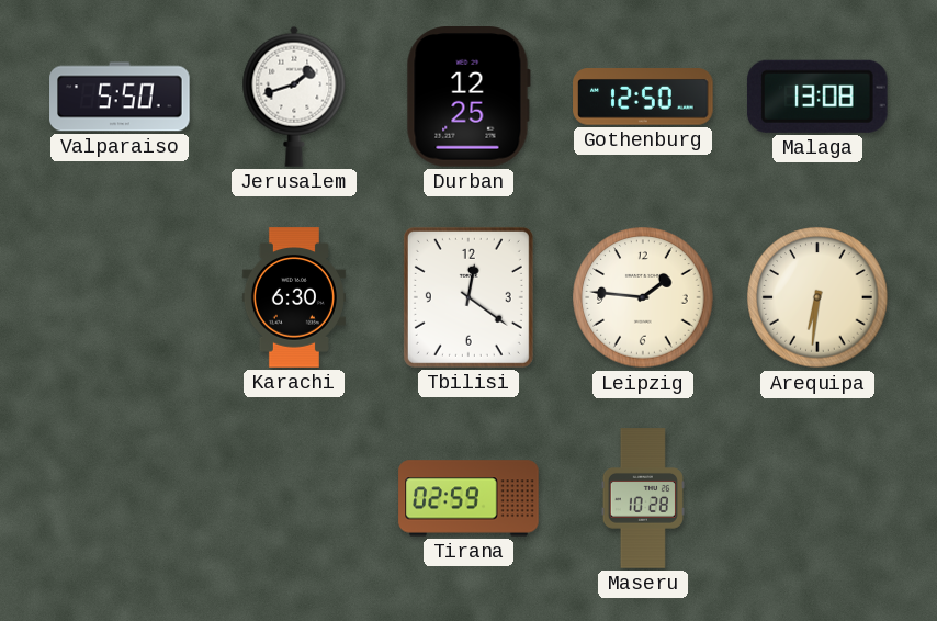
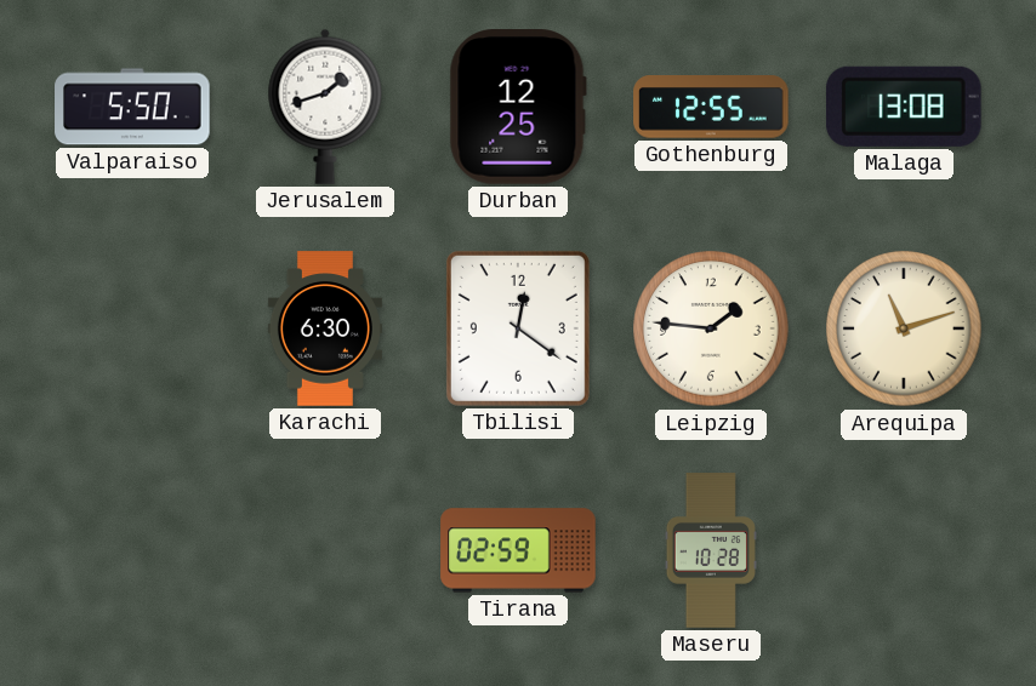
Gothenburg: 12:50 -> 12:55
Arequipa: 6:31 -> 11:12
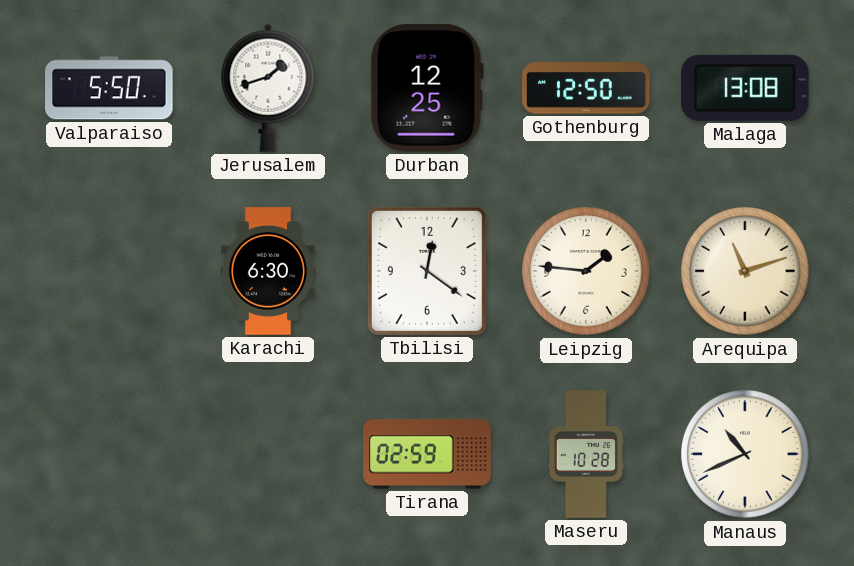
Gothenburg: 12:55 -> 12:50
Manaus: none -> 10:41
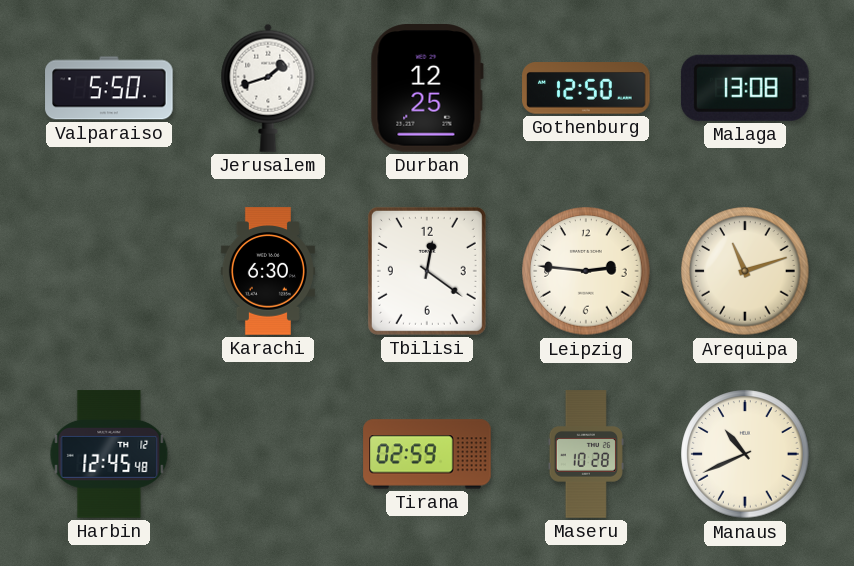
Leipzig: 1:46 -> 2:46
Harbin: none -> 12:45
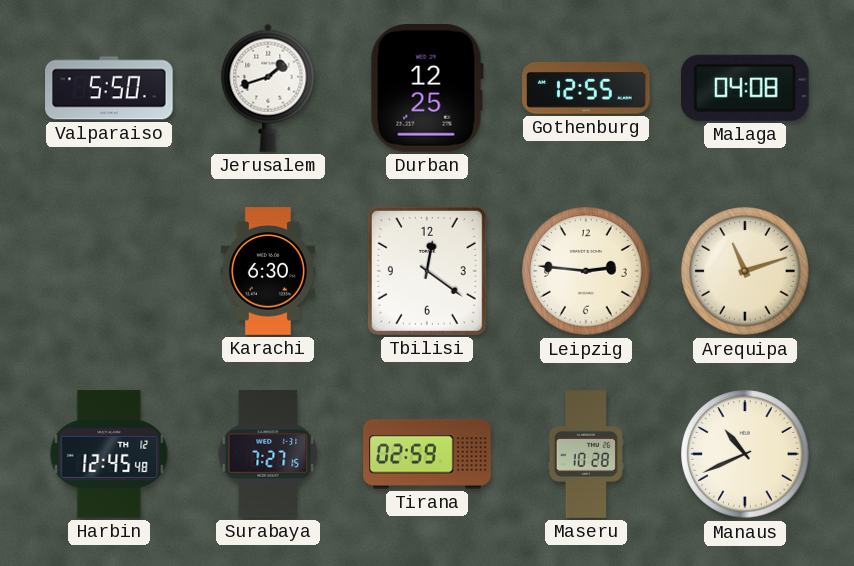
Gothenburg: 12:50 -> 12:55
Malaga: 13:08 -> 04:08
Surabaya: none -> 7:27
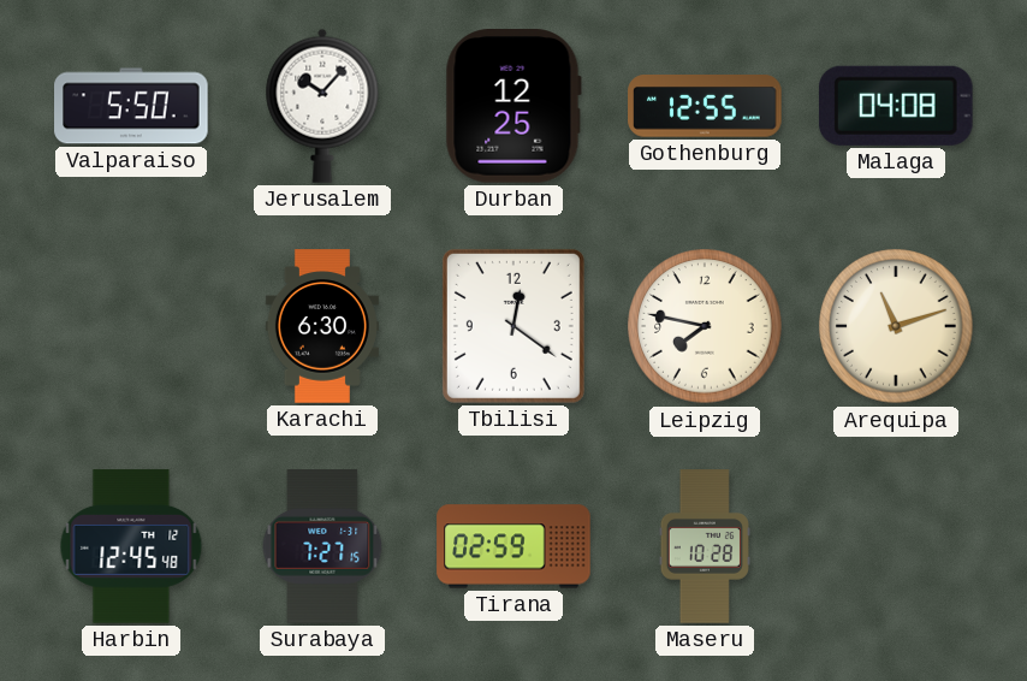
Jerusalem: 1:42 -> 10:07
Leipzig: 2:46 -> 7:47
Manaus: 10:41 -> none
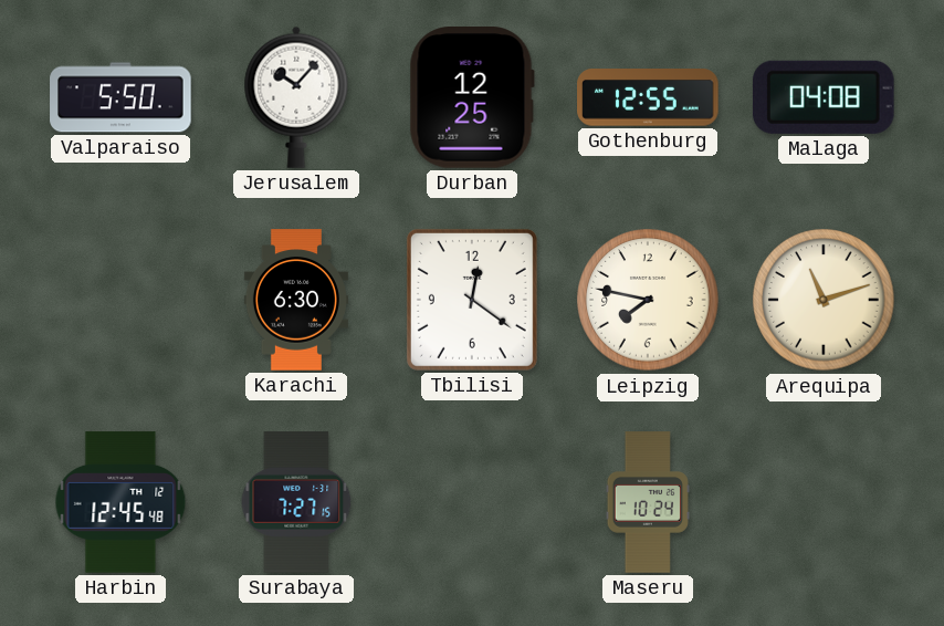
Tirana: 02:59 -> none
Maseru: 10:28 -> 10:24
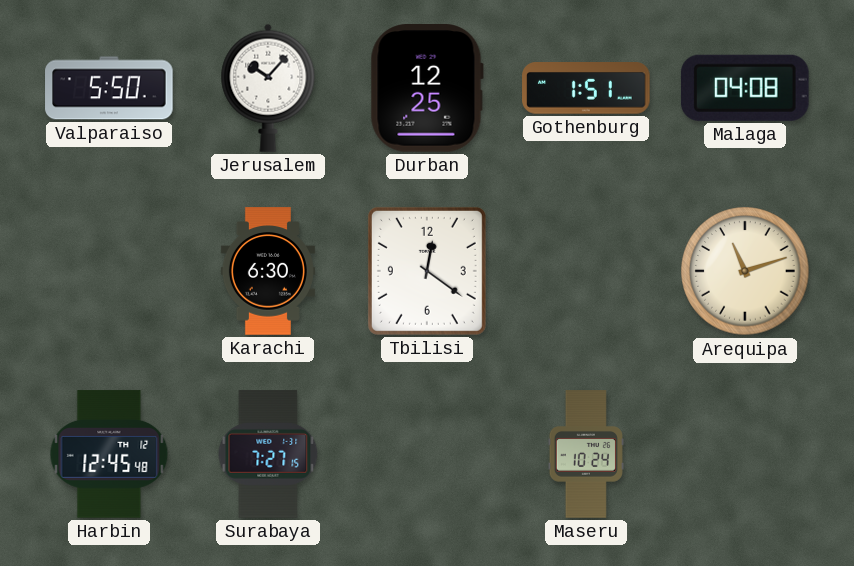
Gothenburg: 12:55 -> 1:51
Leipzig: 7:47 -> none
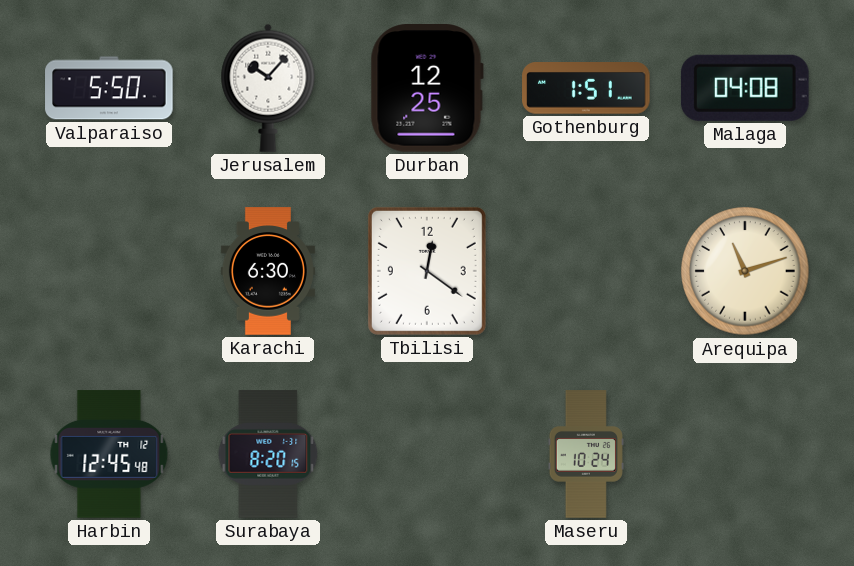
Surabaya: 7:27 -> 8:20
